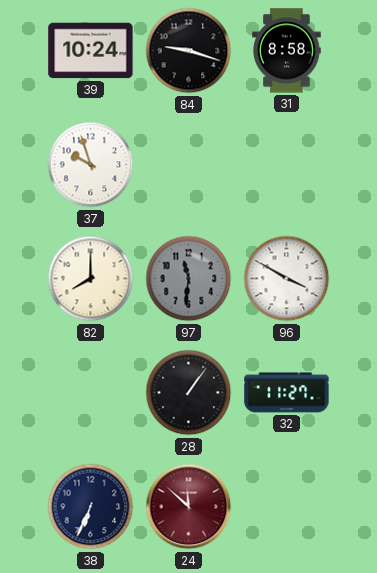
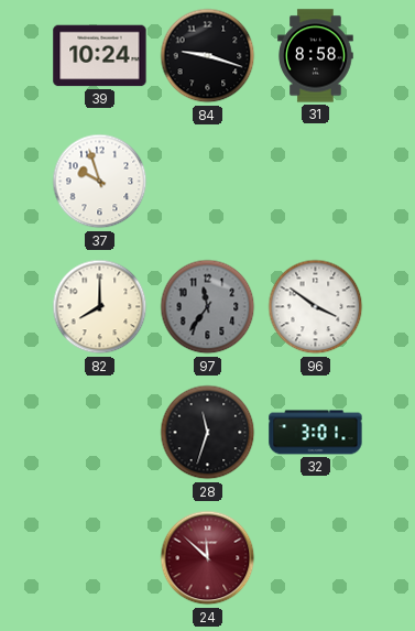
97: 11:31 -> 11:36
96: 3:50 -> 3:51
28: 1:06 -> 11:33
32: 11:27 -> 3:01
38: 6:34 -> none
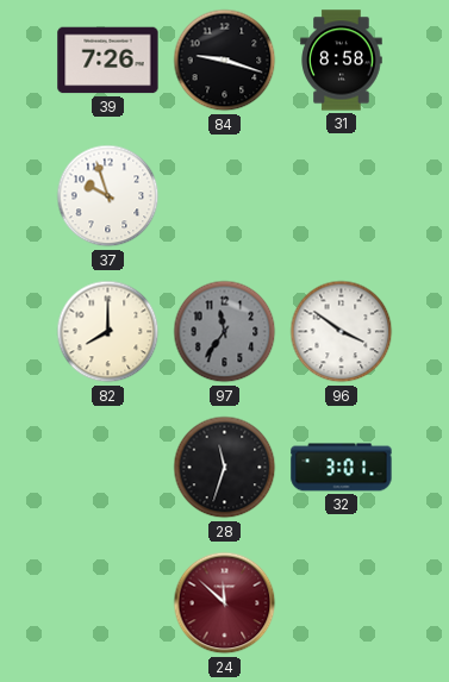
39: 10:24 -> 7:26
